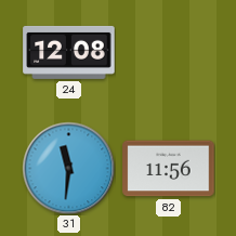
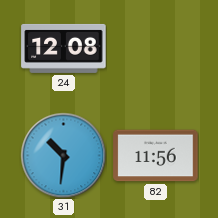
31: 11:31 -> 10:31
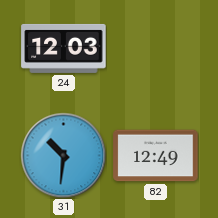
24: 12:08 -> 12:03
82: 11:56 -> 12:49
